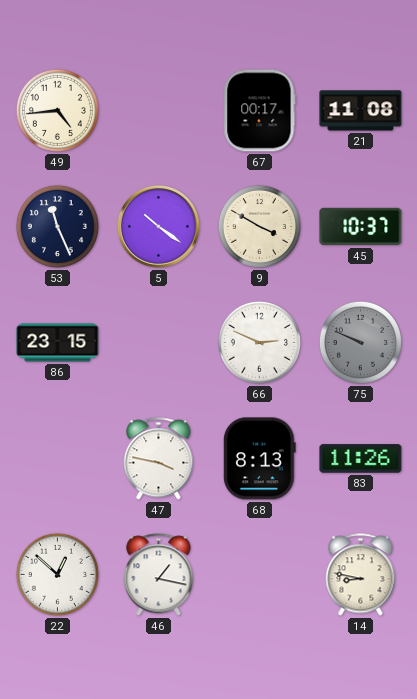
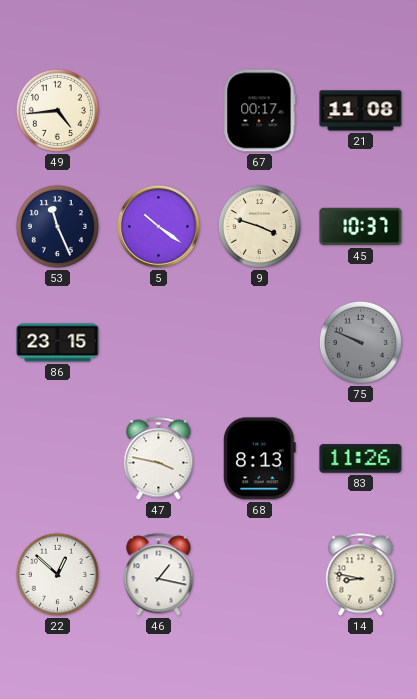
9: 3:50 -> 3:48
66: 2:49 -> none
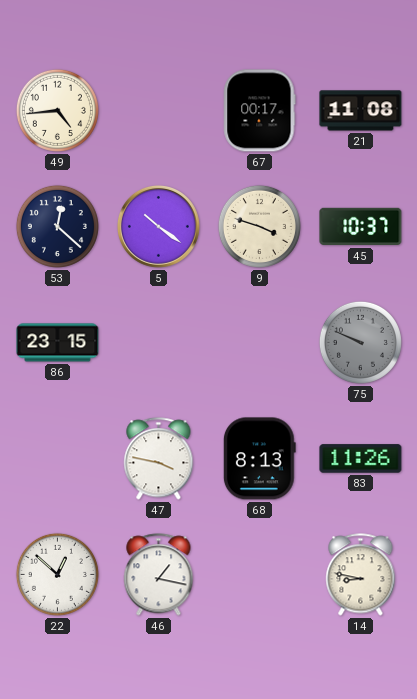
53: 11:26 -> 12:22
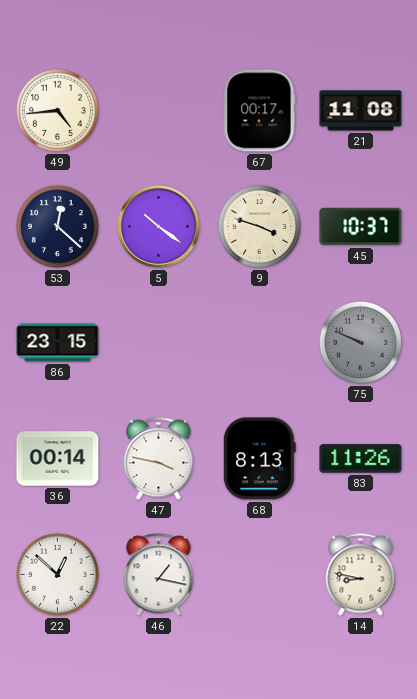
36: none -> 00:14
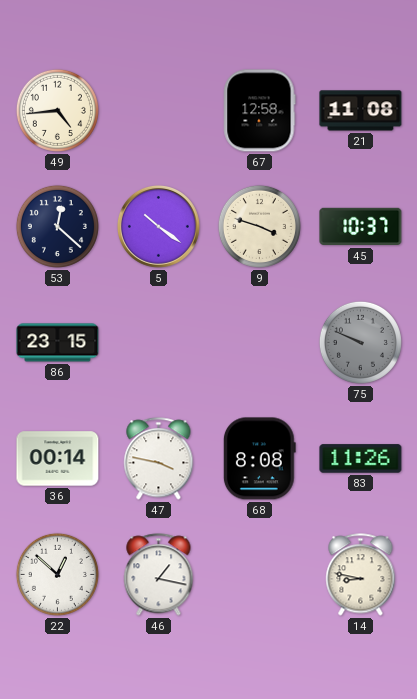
67: 00:17 -> 12:58
68: 8:13 -> 8:08
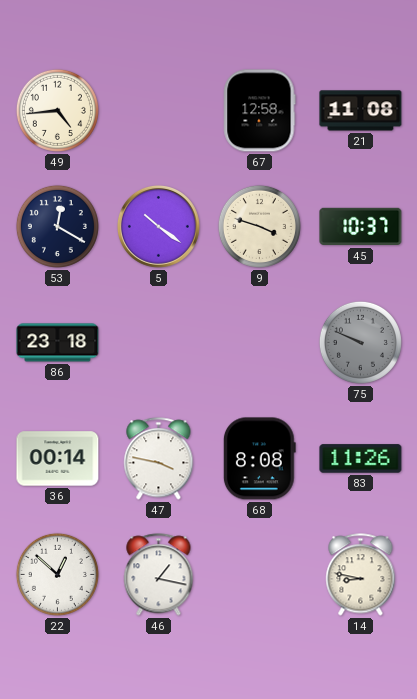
53: 12:22 -> 12:20
86: 23:15 -> 23:18
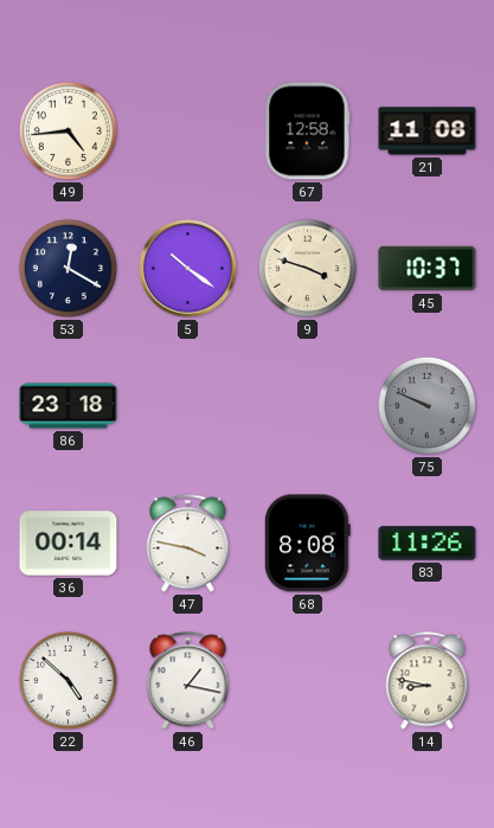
22: 12:52 -> 4:52
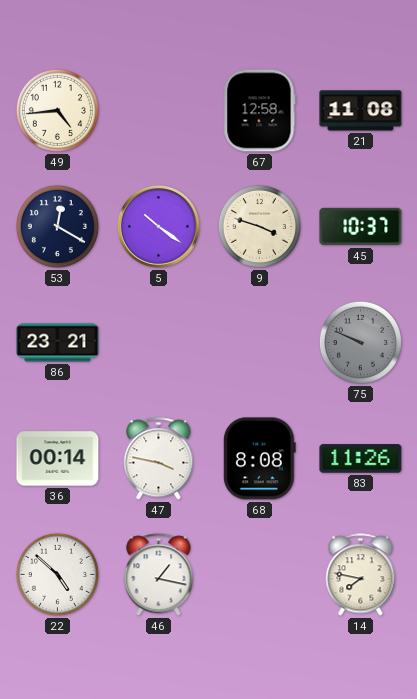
86: 23:18 -> 23:21
14: 8:47 -> 7:47
